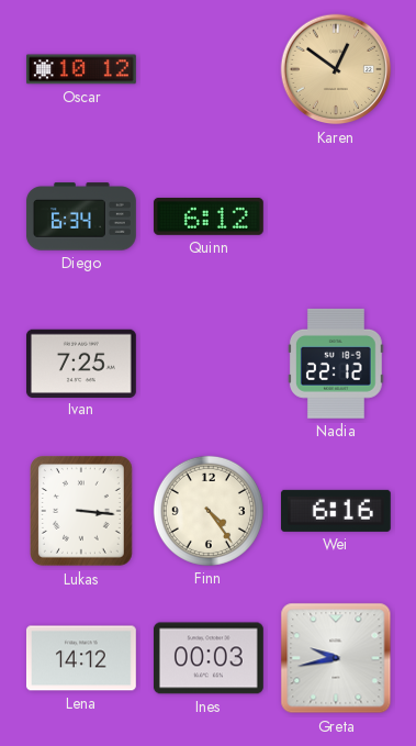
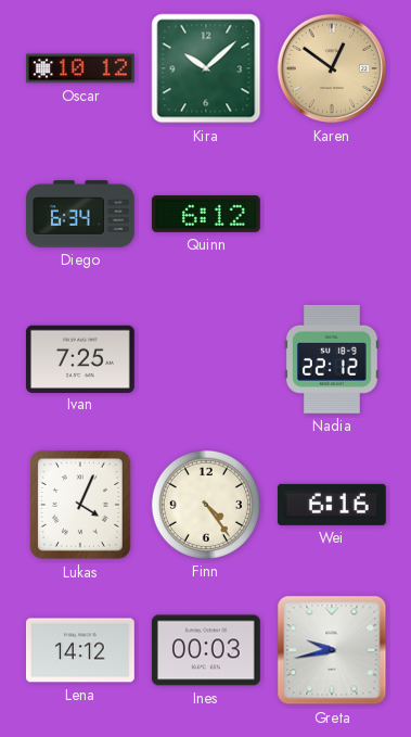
Kira: none -> 10:08
Lukas: 3:16 -> 4:04
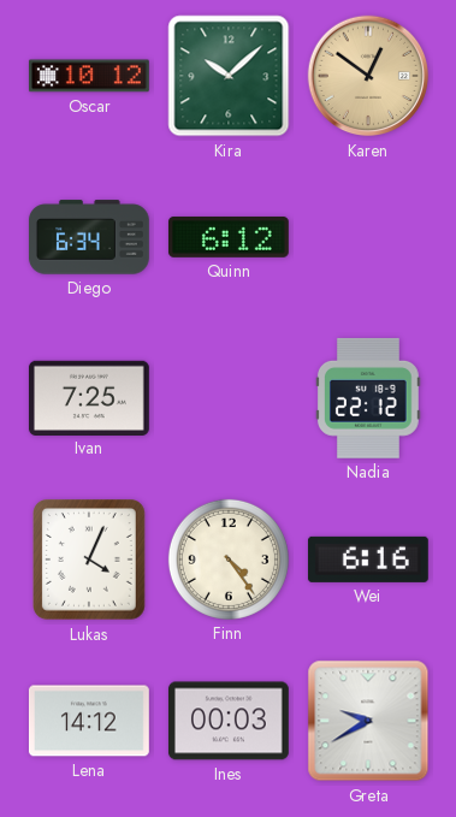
Greta: 9:43 -> 9:40
